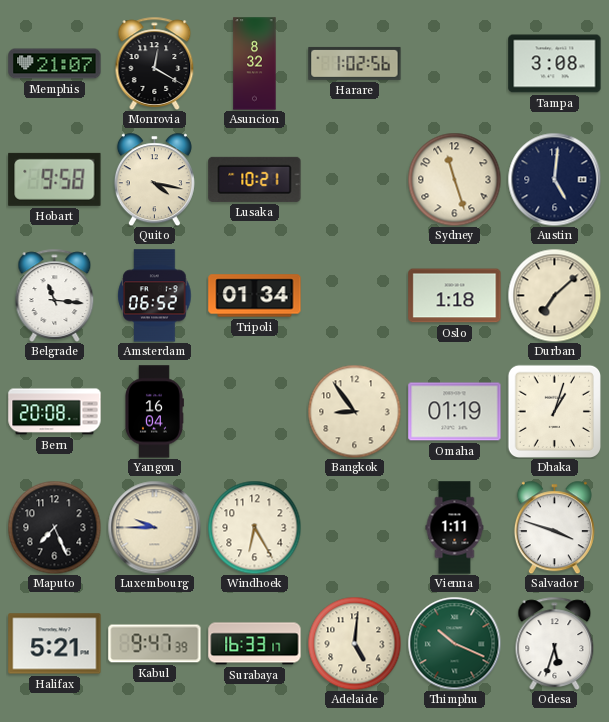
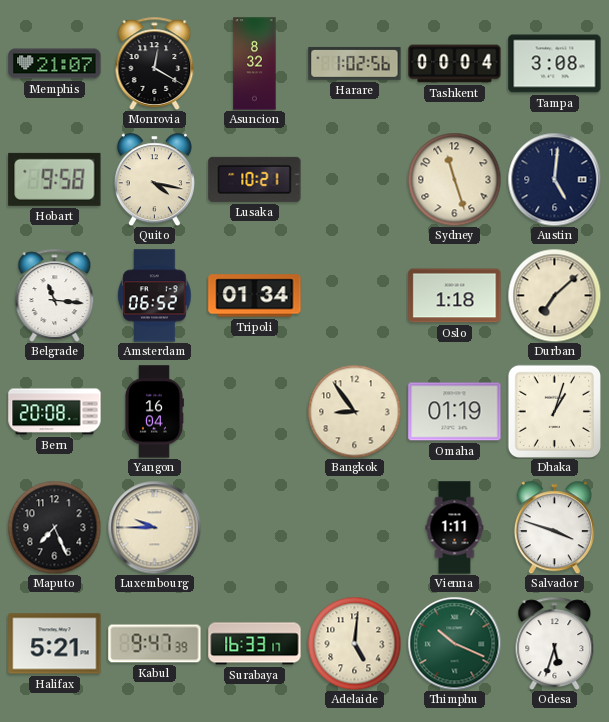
Tashkent: none -> 00:04
Windhoek: 6:25 -> none
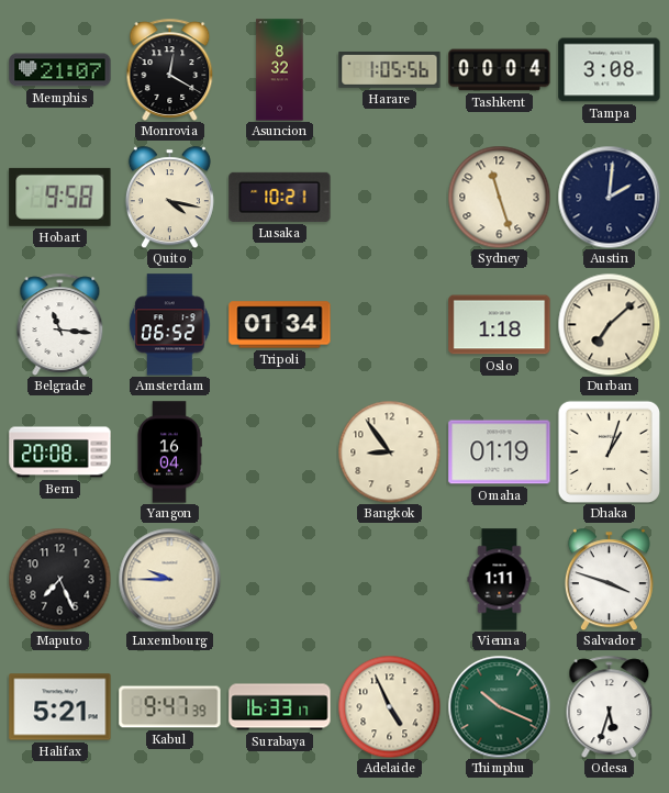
Harare: 1:02 -> 1:05
Austin: 5:01 -> 2:01
Adelaide: 5:01 -> 4:56
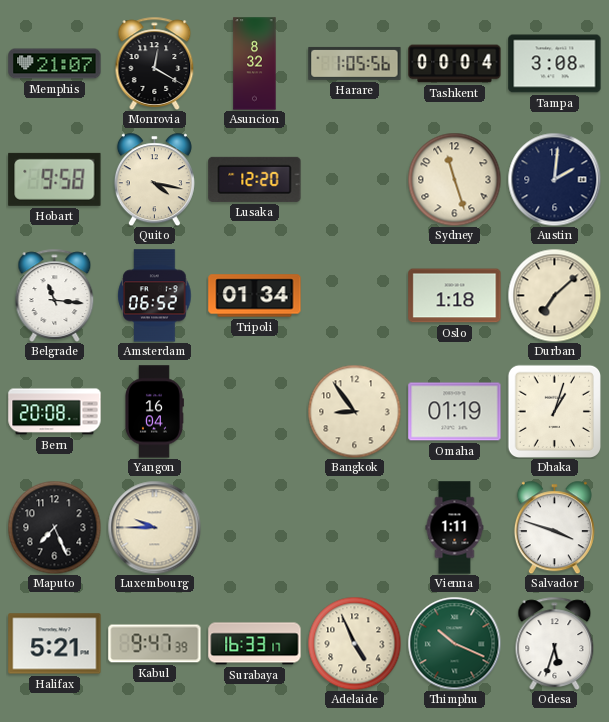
Lusaka: 10:21 -> 12:20
